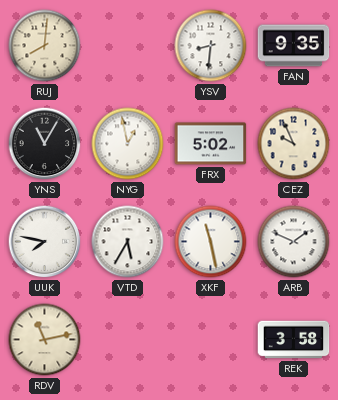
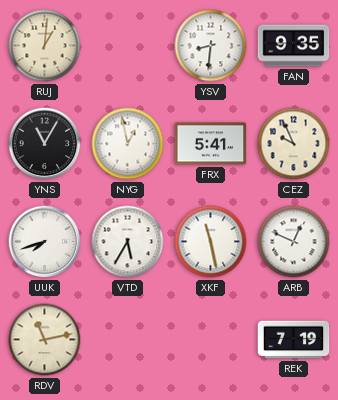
RUJ: 8:01 -> 1:01
FRX: 5:02 -> 5:41
UUK: 7:47 -> 7:42
ARB: 1:49 -> 12:49
REK: 3:58 -> 7:19
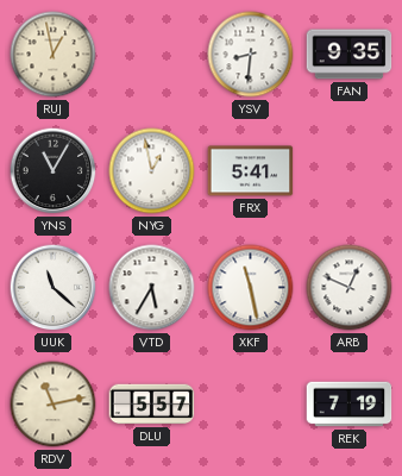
RUJ: 1:01 -> 12:58
CEZ: 9:56 -> none
UUK: 7:42 -> 11:22
DLU: none -> 5:57
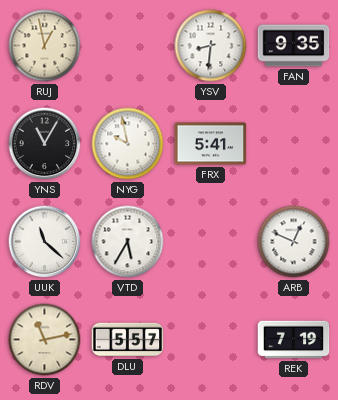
NYG: 12:58 -> 9:58
XKF: 11:28 -> none
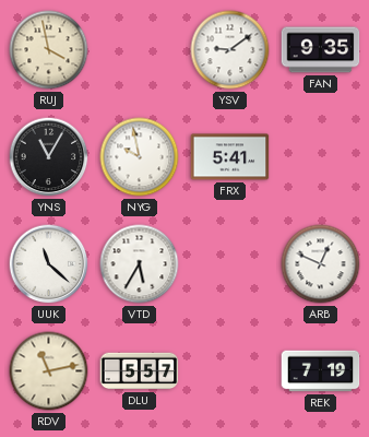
RUJ: 12:58 -> 3:58
YSV: 8:31 -> 9:09
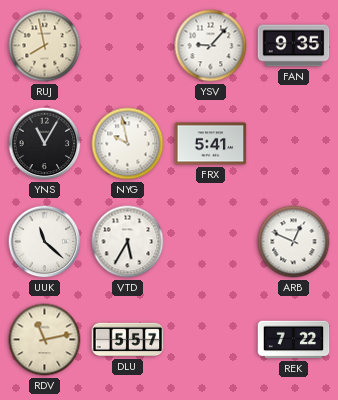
RUJ: 3:58 -> 7:58
YSV: 9:09 -> 9:07
REK: 7:19 -> 7:22
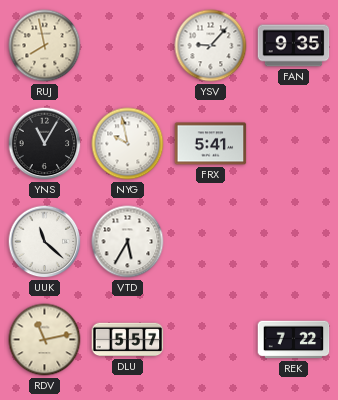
ARB: 12:49 -> none
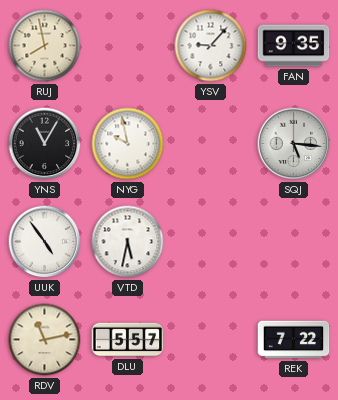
FRX: 5:41 -> none
SQJ: none -> 5:16
UUK: 11:22 -> 4:54
VTD: 5:35 -> 5:32
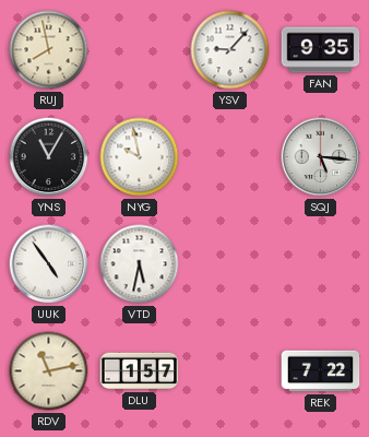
DLU: 5:57 -> 1:57
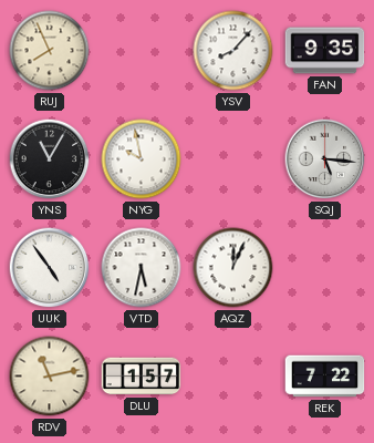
RUJ: 7:58 -> 7:56
YSV: 9:07 -> 8:07
AQZ: none -> 12:04
